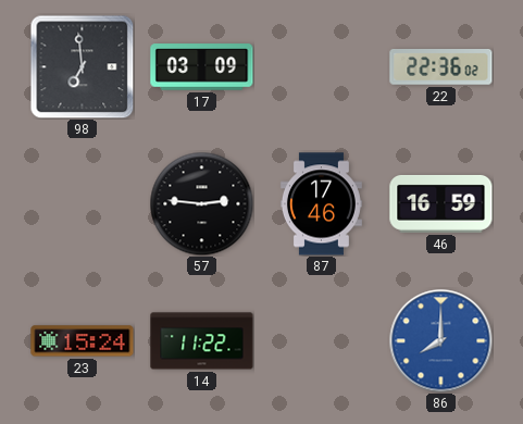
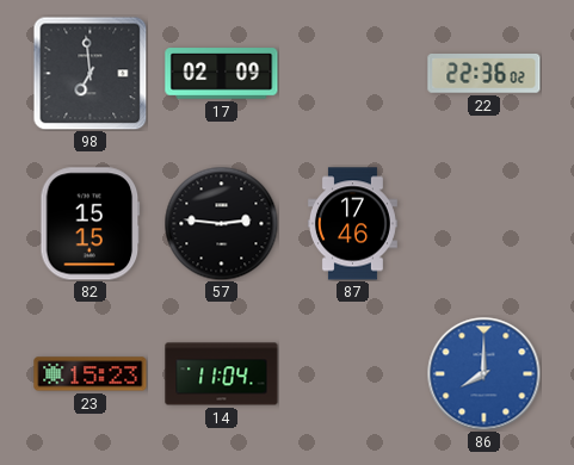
17: 03:09 -> 02:09
82: none -> 15:15
46: 16:59 -> none
23: 15:24 -> 15:23
14: 11:22 -> 11:04
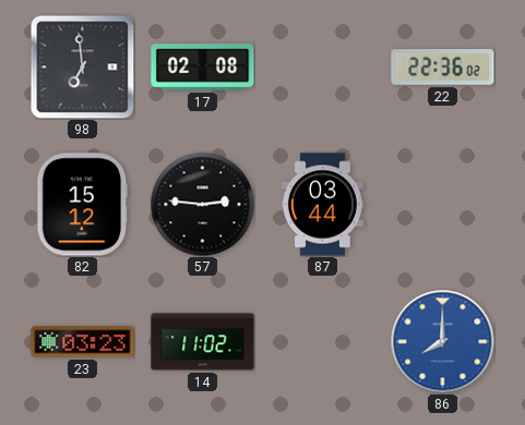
17: 02:09 -> 02:08
82: 15:15 -> 15:12
87: 17:46 -> 03:44
23: 15:23 -> 03:23
14: 11:04 -> 11:02
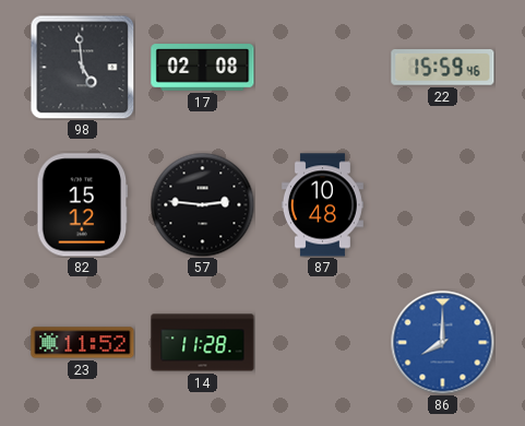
98: 6:59 -> 4:59
22: 22:36 -> 15:59
87: 03:44 -> 10:48
23: 03:23 -> 11:52
14: 11:02 -> 11:28
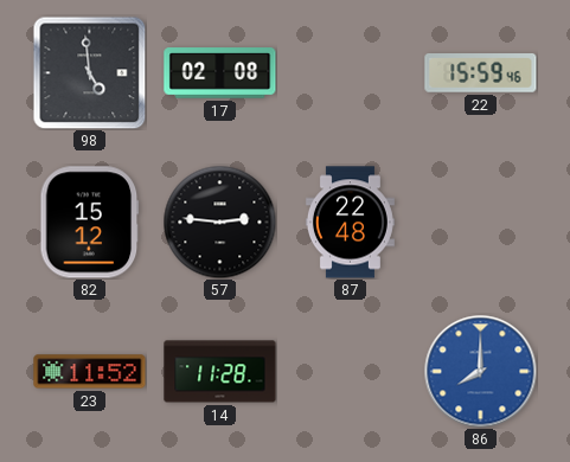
87: 10:48 -> 22:48
